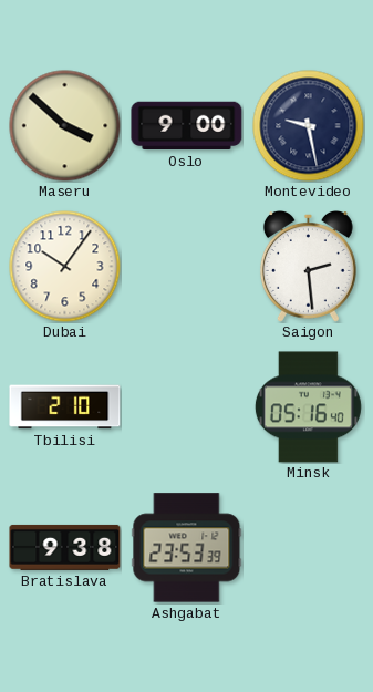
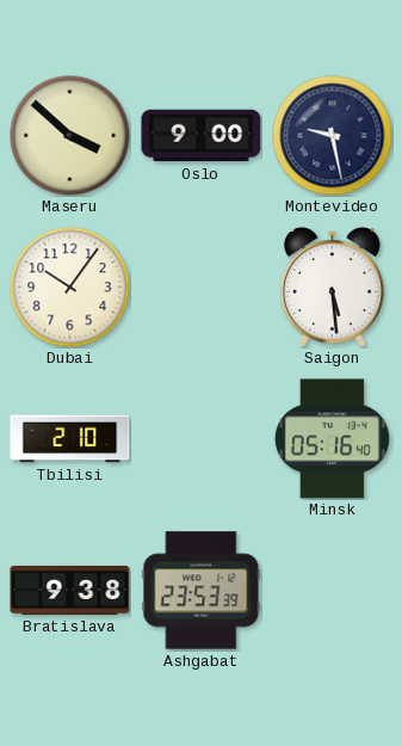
Saigon: 2:29 -> 5:29
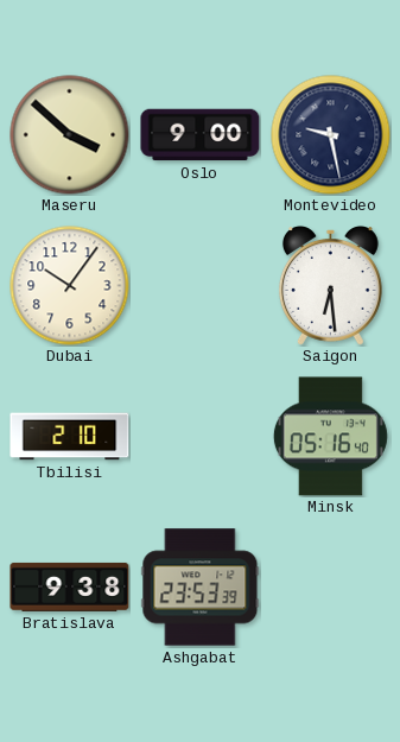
Saigon: 5:29 -> 6:29
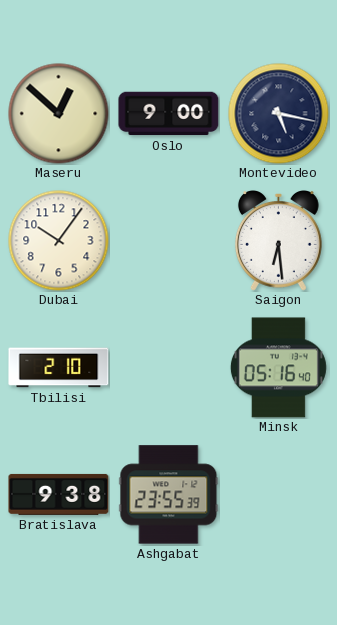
Maseru: 3:52 -> 12:52
Montevideo: 9:28 -> 5:17
Ashgabat: 23:53 -> 23:55
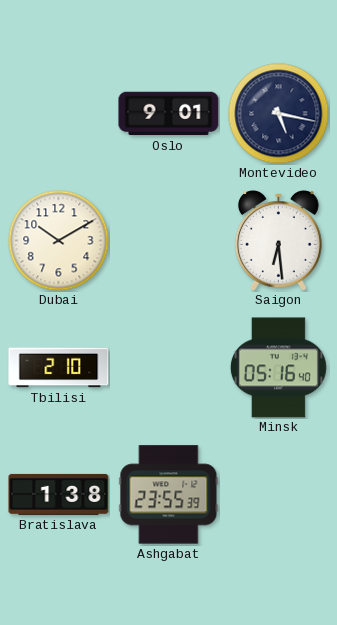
Maseru: 12:52 -> none
Oslo: 9:00 -> 9:01
Dubai: 10:06 -> 10:10
Bratislava: 9:38 -> 1:38
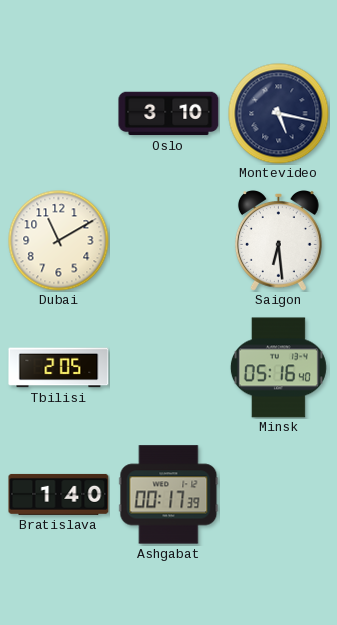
Oslo: 9:01 -> 3:10
Dubai: 10:10 -> 11:10
Tbilisi: 2:10 -> 2:05
Bratislava: 1:38 -> 1:40
Ashgabat: 23:55 -> 00:17
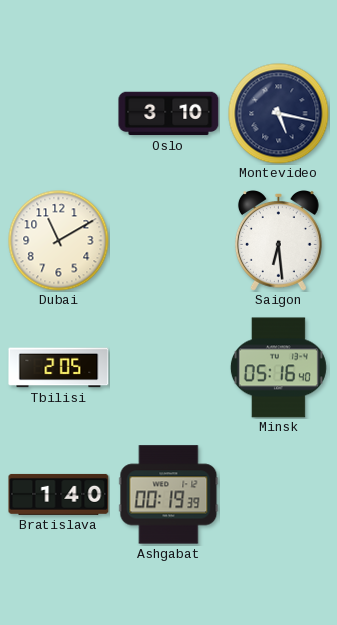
Ashgabat: 00:17 -> 00:19
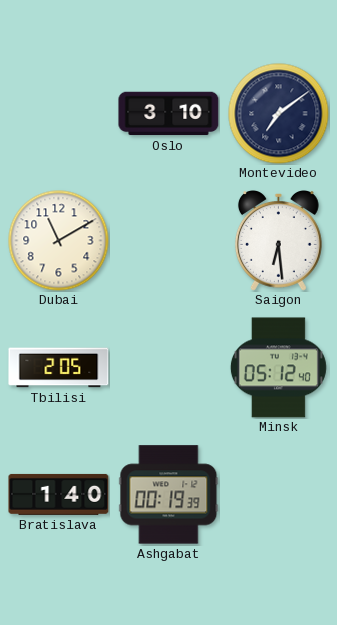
Montevideo: 5:17 -> 7:09
Minsk: 05:16 -> 05:12
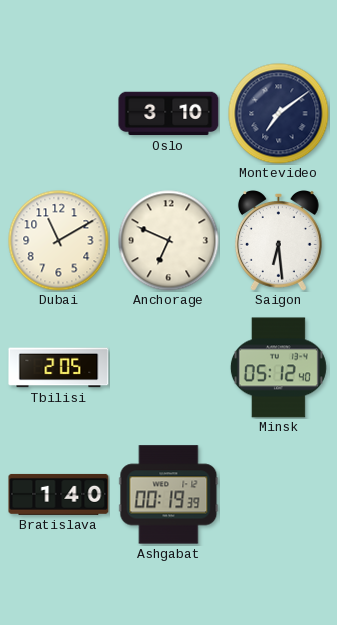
Anchorage: none -> 6:49
